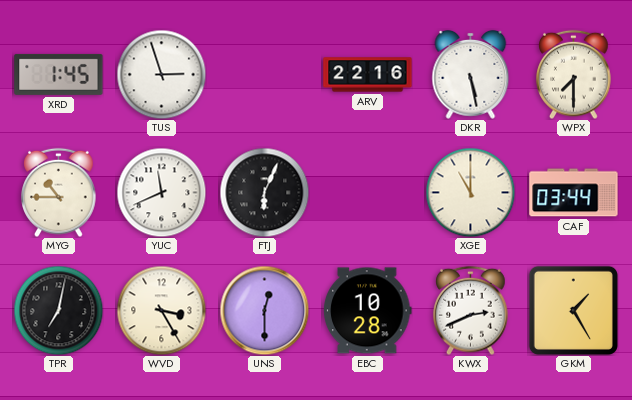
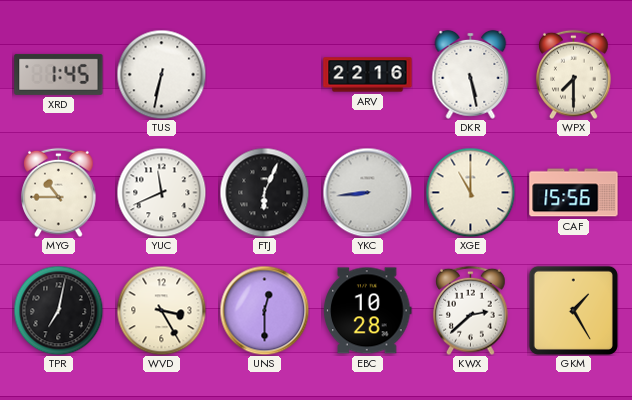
TUS: 2:57 -> 6:32
YKC: none -> 8:44
CAF: 03:44 -> 15:56
KWX: 2:41 -> 2:38
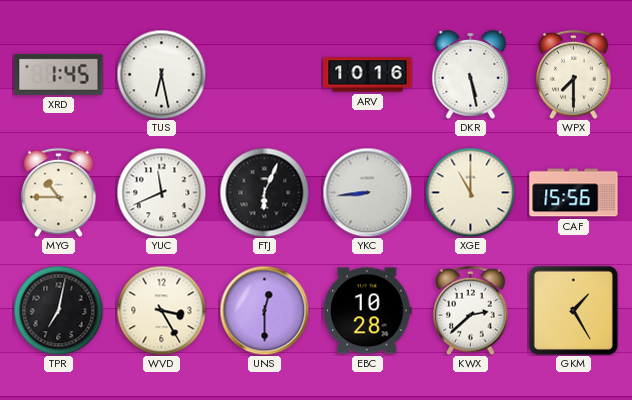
TUS: 6:32 -> 6:28
ARV: 22:16 -> 10:16
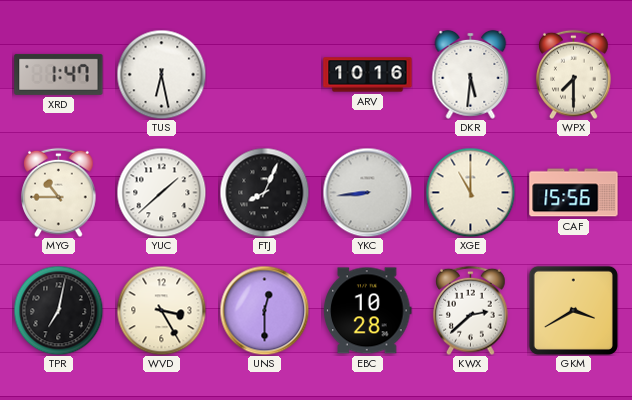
XRD: 1:45 -> 1:47
DKR: 5:28 -> 5:31
YUC: 11:41 -> 1:38
FTJ: 6:04 -> 8:04
GKM: 1:25 -> 3:40
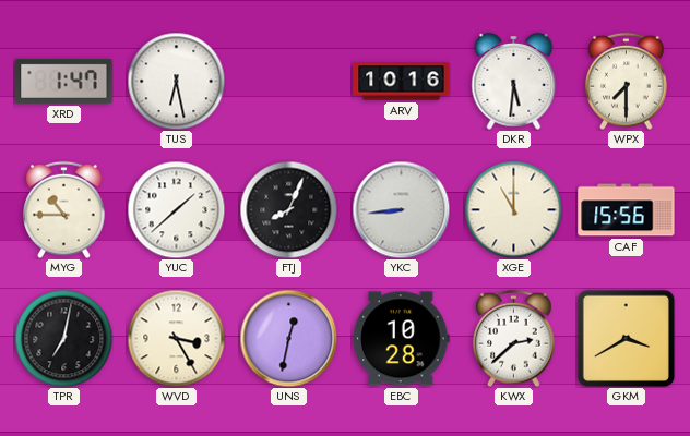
UNS: 12:30 -> 12:32
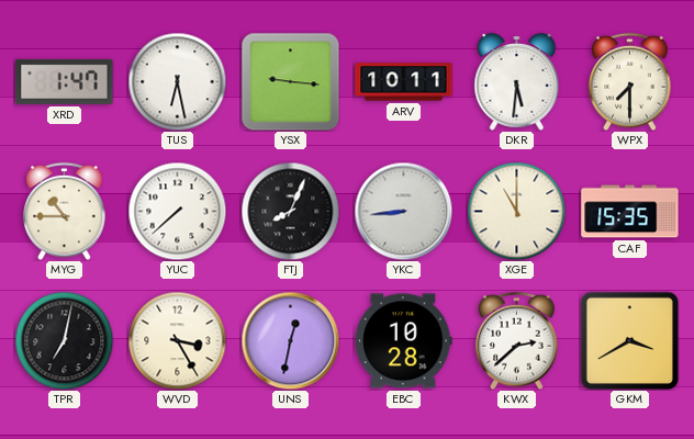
YSX: none -> 9:16
ARV: 10:16 -> 10:11
YUC: 1:38 -> 7:38
CAF: 15:56 -> 15:35
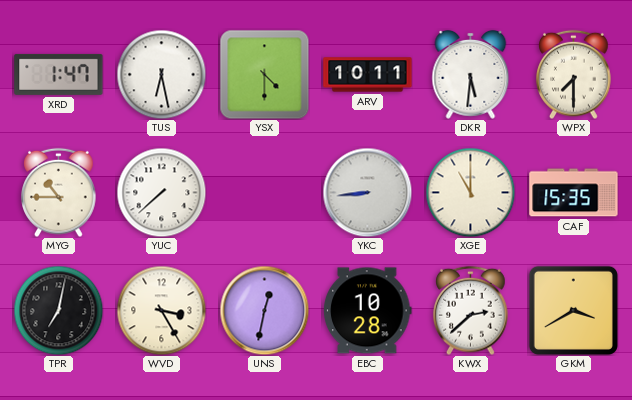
YSX: 9:16 -> 4:30
FTJ: 8:04 -> none
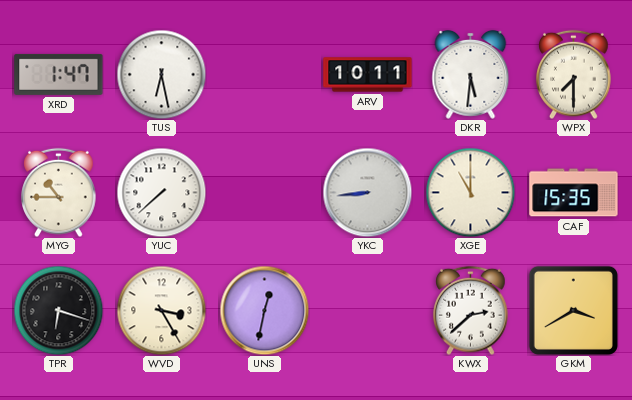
YSX: 4:30 -> none
TPR: 7:02 -> 6:18
EBC: 10:28 -> none
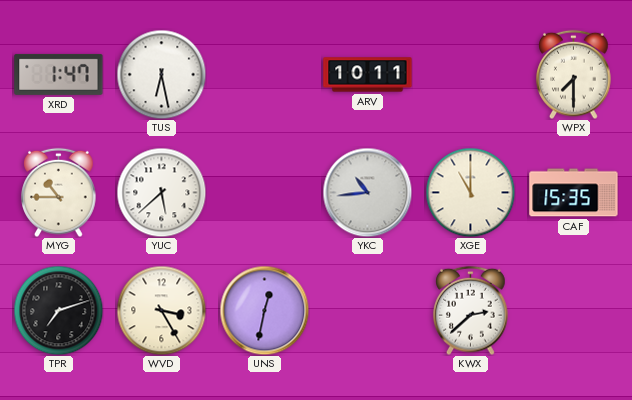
DKR: 5:31 -> none
YUC: 7:38 -> 5:38
YKC: 8:44 -> 10:44
TPR: 6:18 -> 7:12
GKM: 3:40 -> none
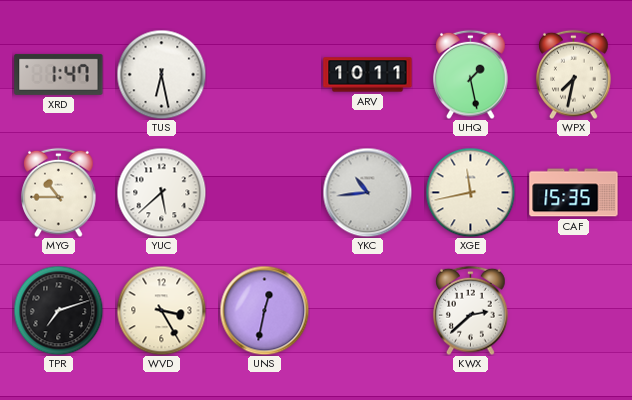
UHQ: none -> 1:28
WPX: 7:30 -> 7:32
XGE: 11:00 -> 11:43
